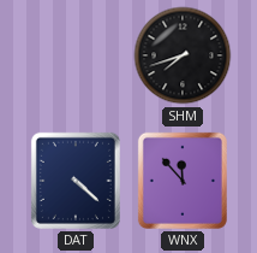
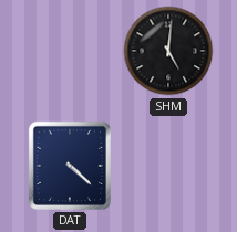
SHM: 7:42 -> 5:01
WNX: 11:53 -> none
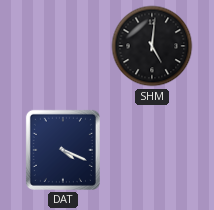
DAT: 4:22 -> 4:19
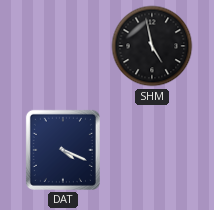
SHM: 5:01 -> 4:58
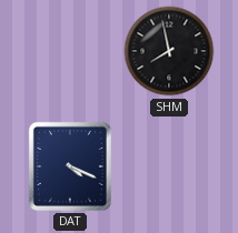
SHM: 4:58 -> 7:58
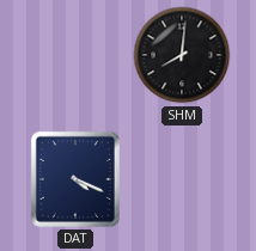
SHM: 7:58 -> 8:01
